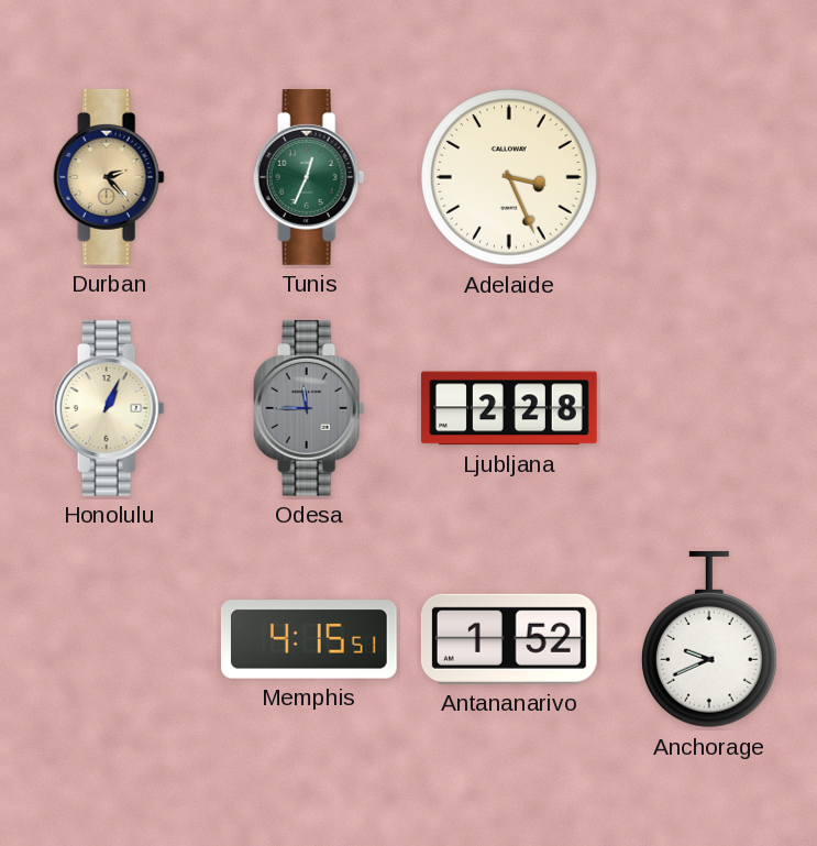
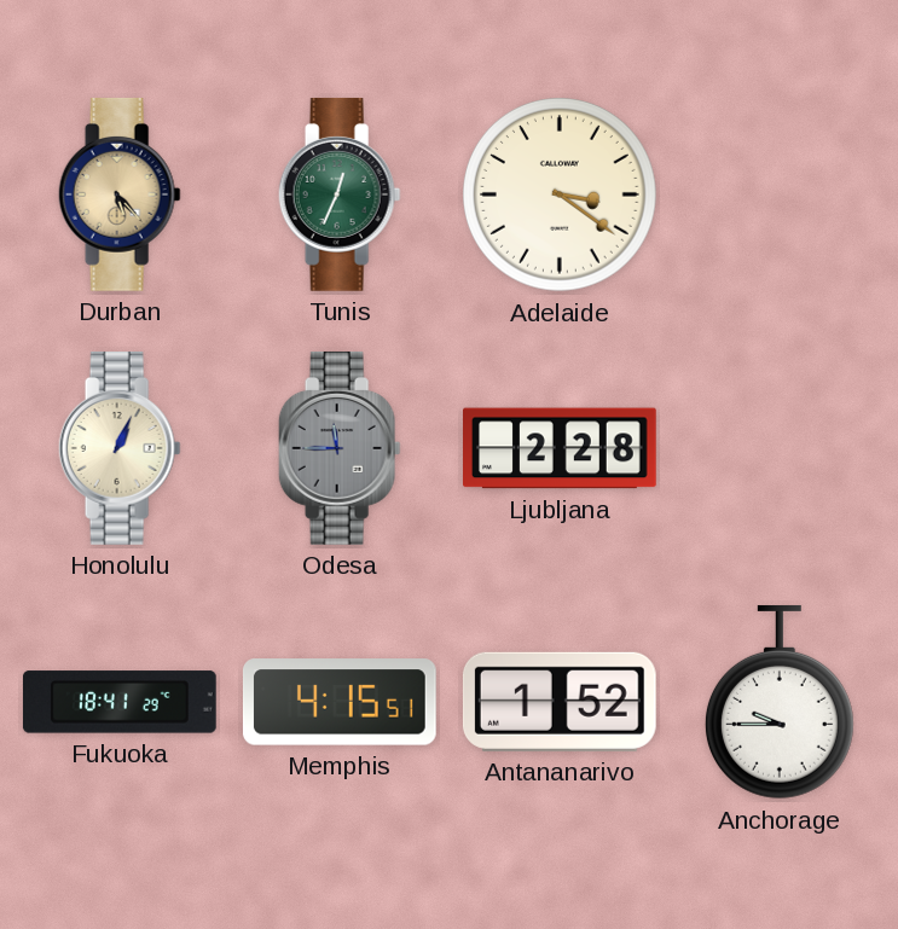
Durban: 2:23 -> 5:23
Adelaide: 3:26 -> 3:21
Fukuoka: none -> 18:41
Anchorage: 9:41 -> 9:45
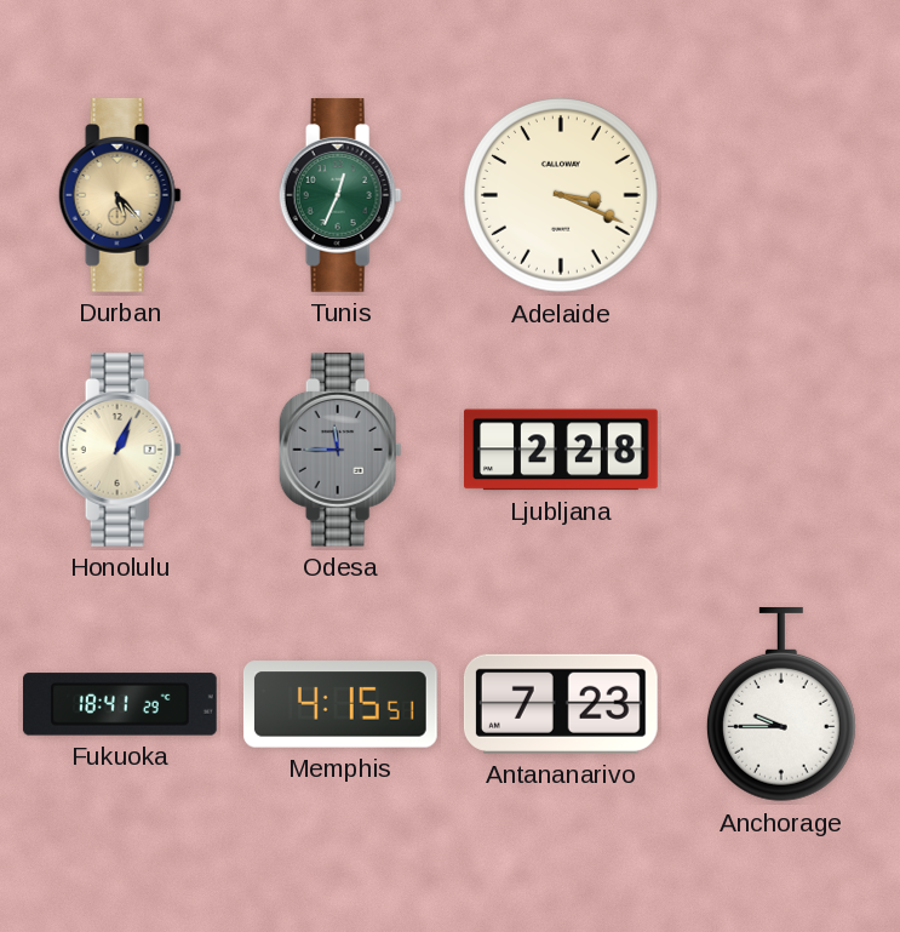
Adelaide: 3:21 -> 3:19
Antananarivo: 1:52 -> 7:23
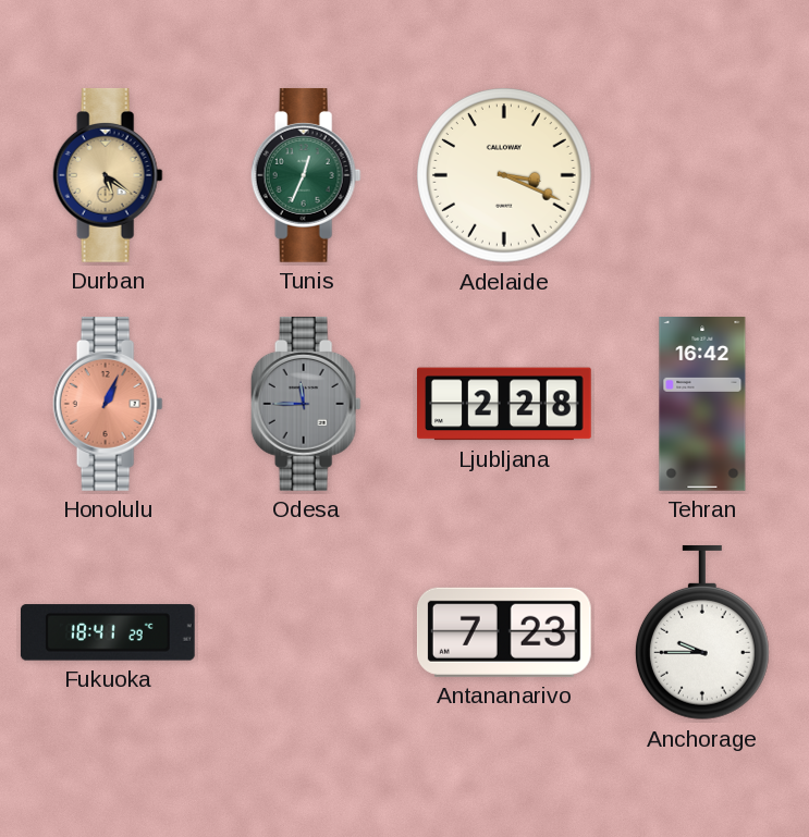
Durban: 5:23 -> 5:21
Honolulu dial: cream -> salmon
Tehran: none -> 16:42
Memphis: 4:15 -> none
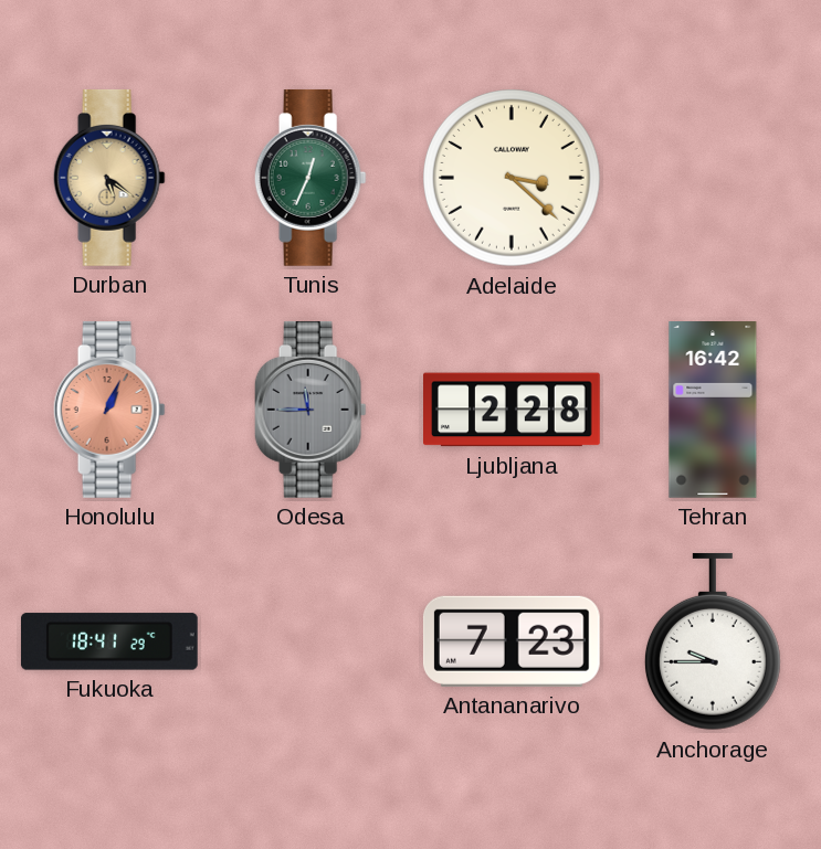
Adelaide: 3:19 -> 3:22
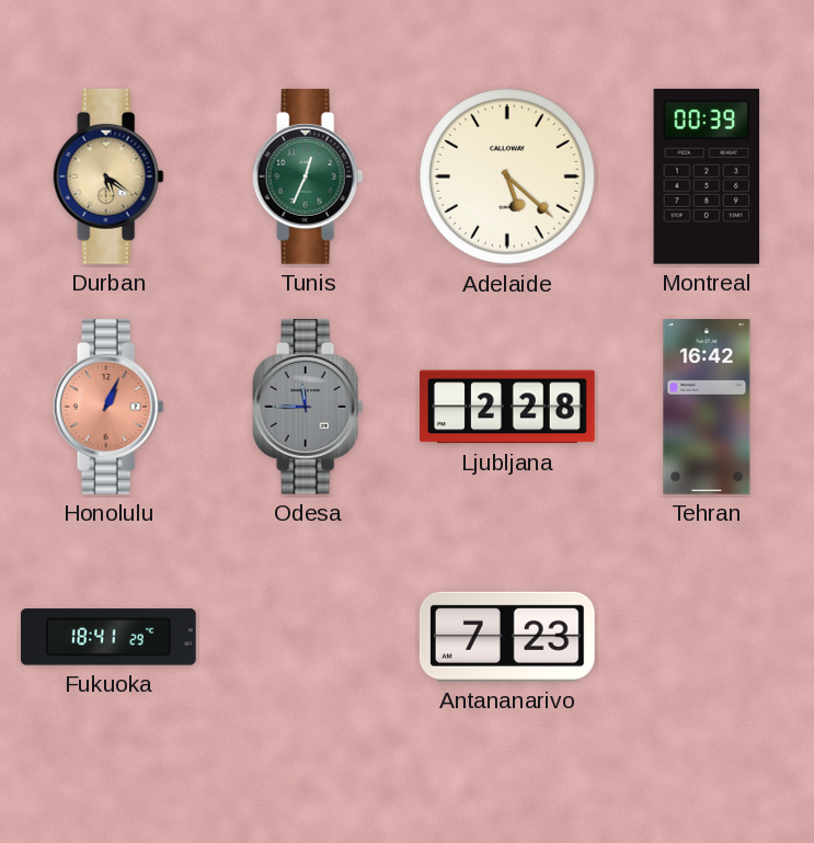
Adelaide: 3:22 -> 5:22
Montreal: none -> 00:39
Anchorage: 9:45 -> none
